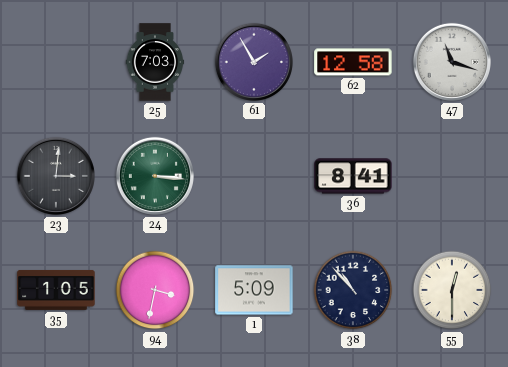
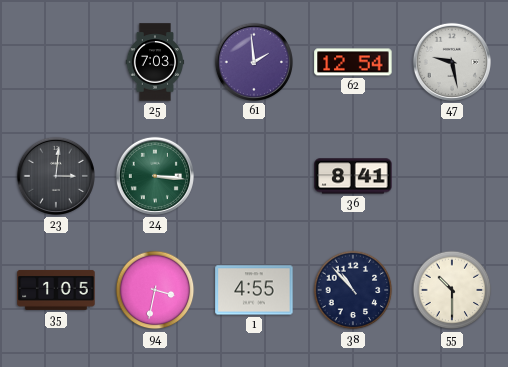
61: 1:55 -> 1:59
62: 12:58 -> 12:54
47: 11:18 -> 9:28
1: 5:09 -> 4:55
55: 12:30 -> 10:30
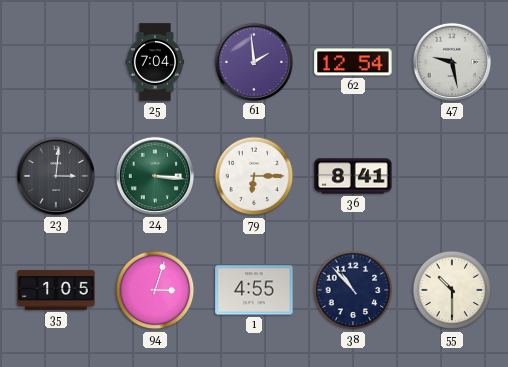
25: 7:03 -> 7:04
79: none -> 6:15
94: 3:32 -> 3:03
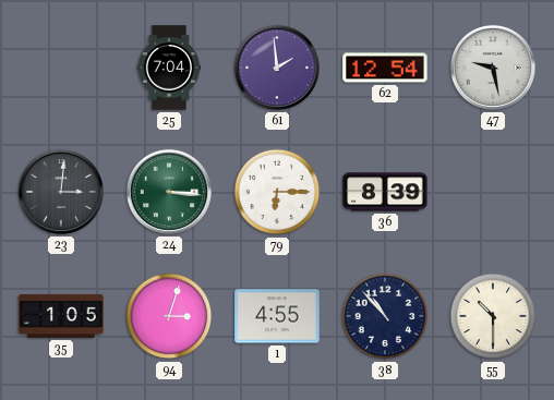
36: 8:41 -> 8:39
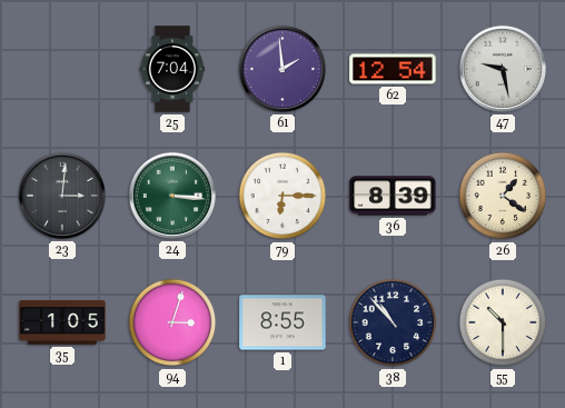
26: none -> 1:21
1: 4:55 -> 8:55
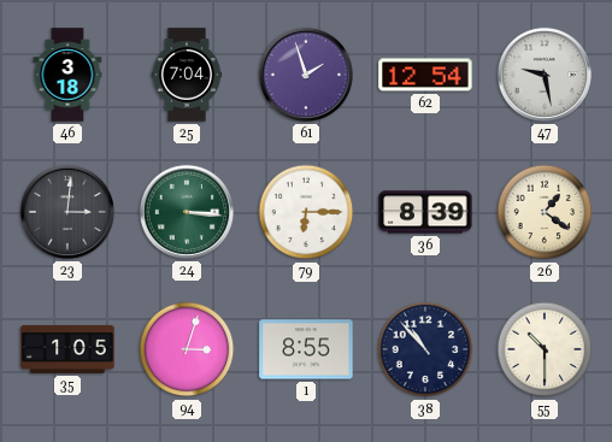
46: none -> 3:18
61: 1:59 -> 1:57
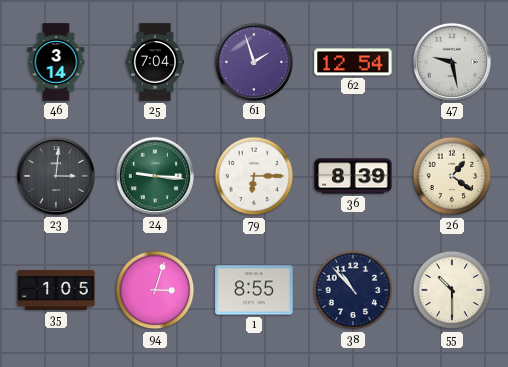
46: 3:18 -> 3:14
24: 3:16 -> 9:16
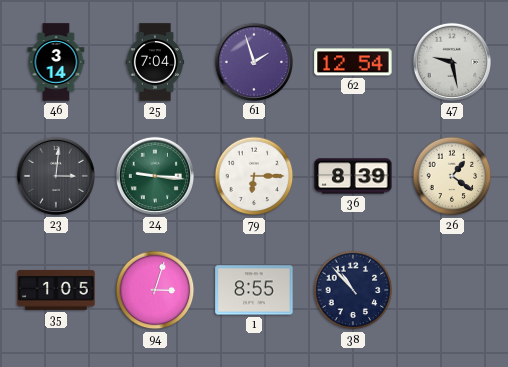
55: 10:30 -> none
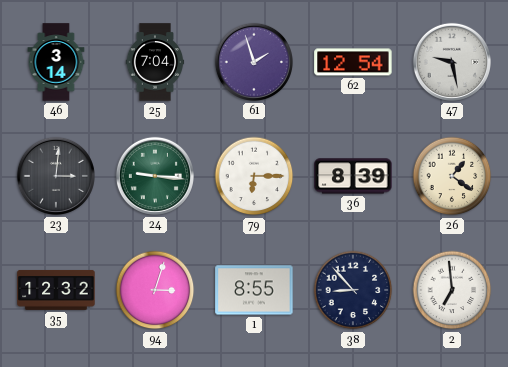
35: 1:05 -> 12:32
38: 10:53 -> 8:53
2: none -> 6:59
